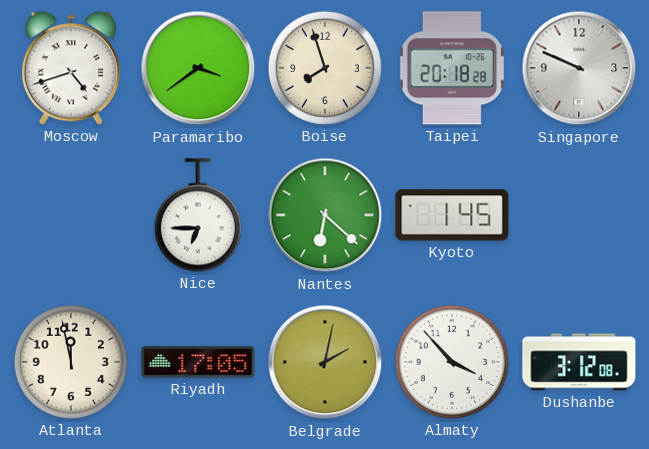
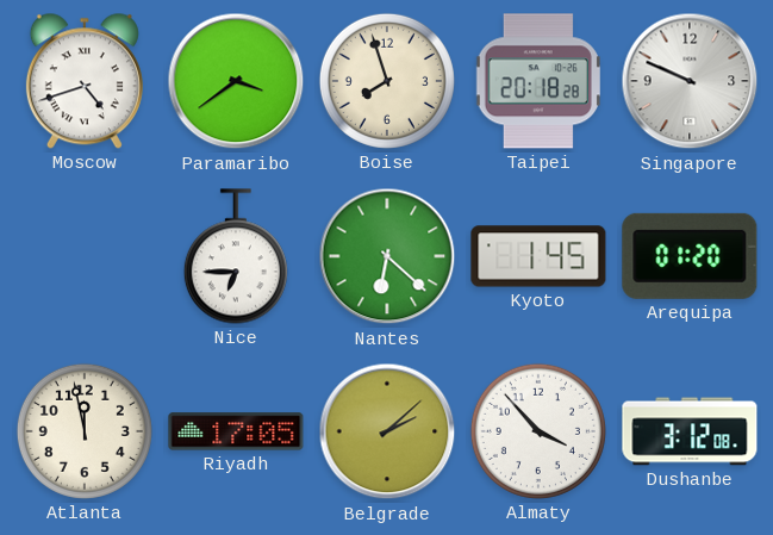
Arequipa: none -> 01:20
Belgrade: 2:02 -> 2:08
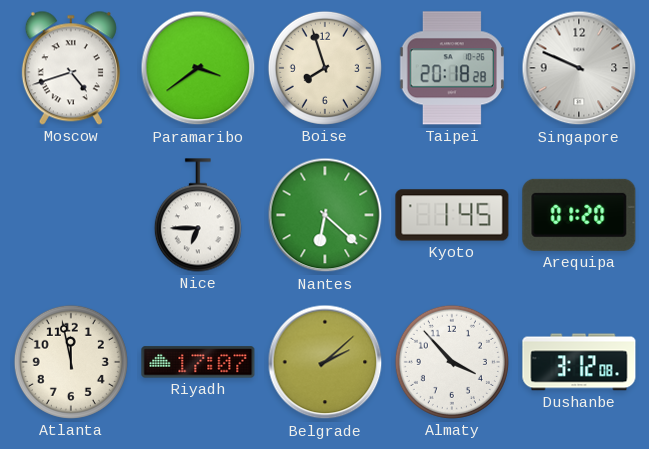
Riyadh: 17:05 -> 17:07
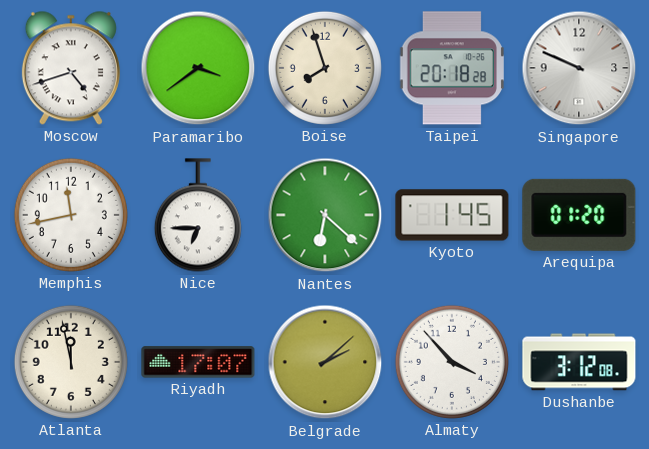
Memphis: none -> 11:43
